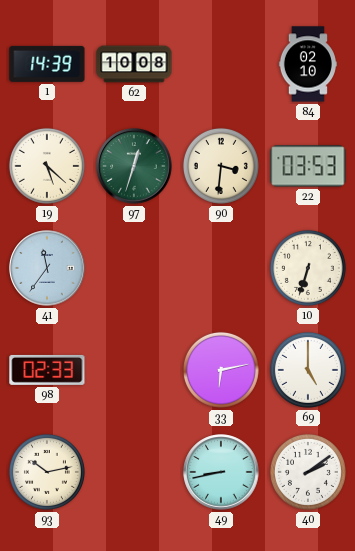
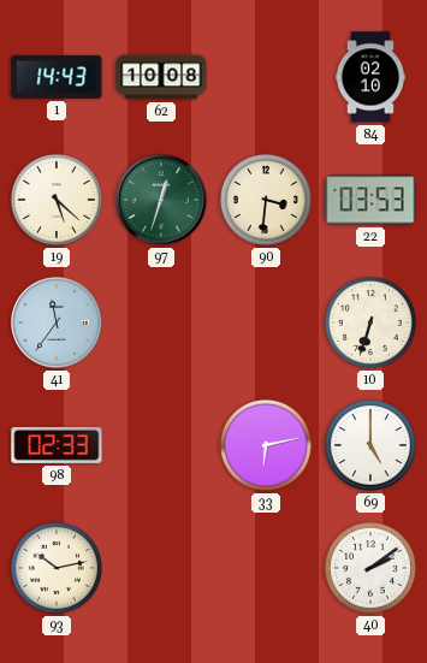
1: 14:39 -> 14:43
49: 8:43 -> none
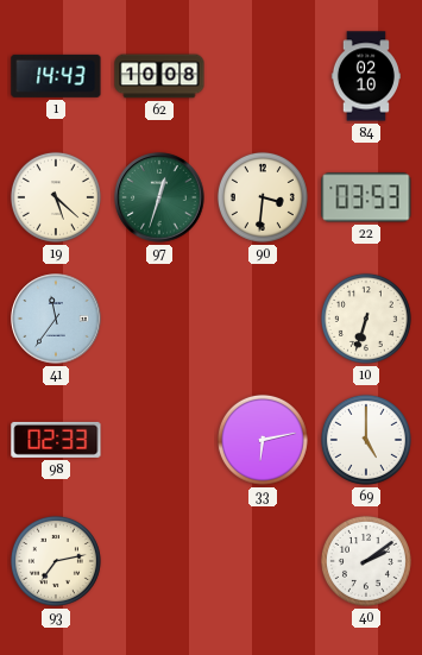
93: 10:13 -> 7:13
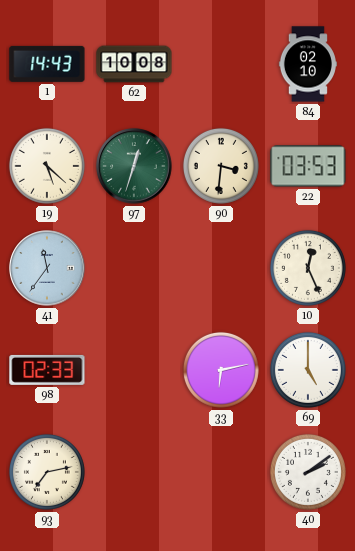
10: 6:33 -> 12:26
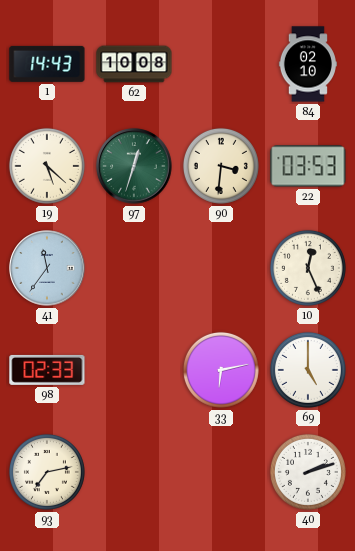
40: 2:09 -> 2:12
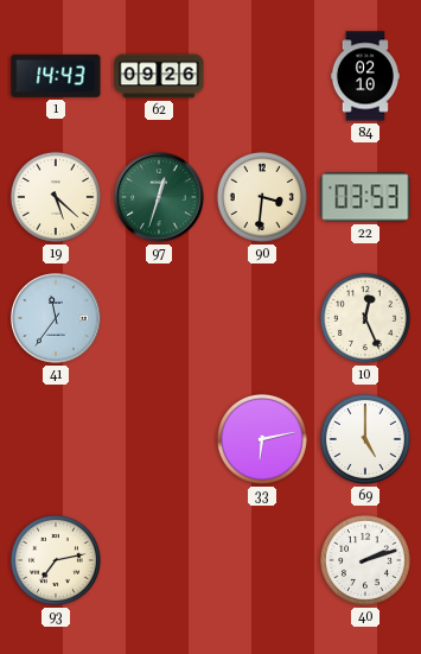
62: 10:08 -> 09:26
98: 02:33 -> none
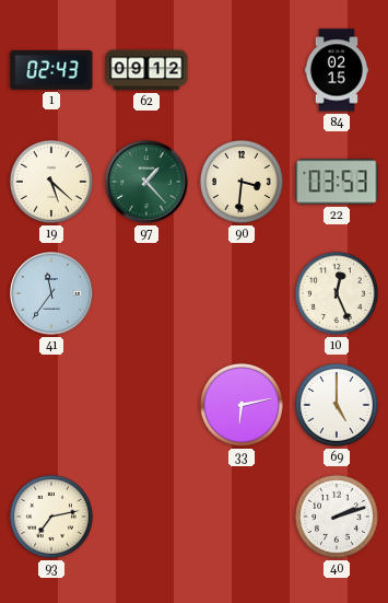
1: 14:43 -> 02:43
62: 09:26 -> 09:12
84: 02:10 -> 02:15
97: 12:33 -> 1:23
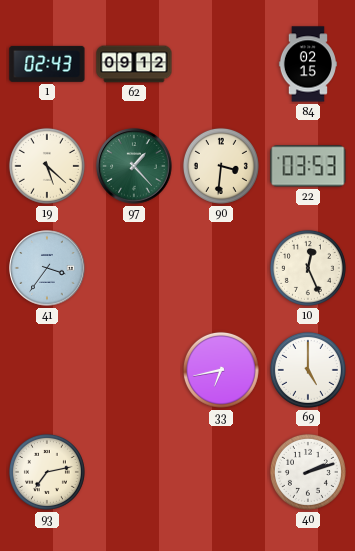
41: 11:36 -> 3:36
33: 6:13 -> 6:43
